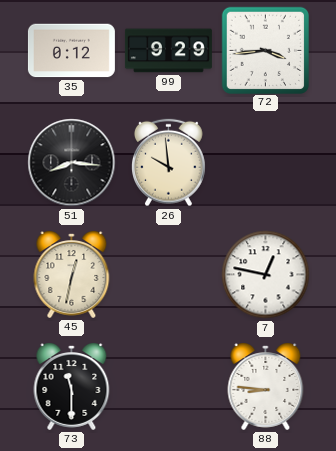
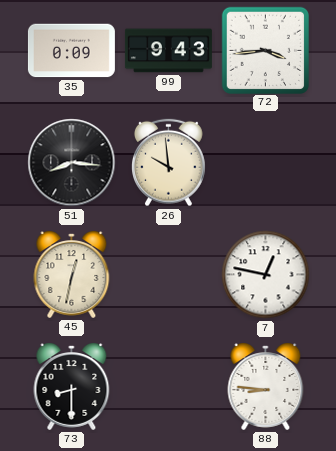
35: 0:12 -> 0:09
99: 9:29 -> 9:43
73: 11:30 -> 8:30
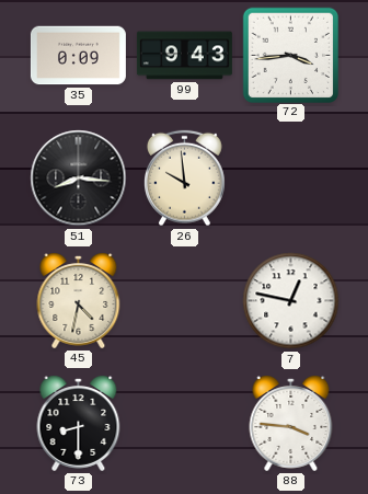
45: 12:32 -> 4:32
88: 8:46 -> 3:46
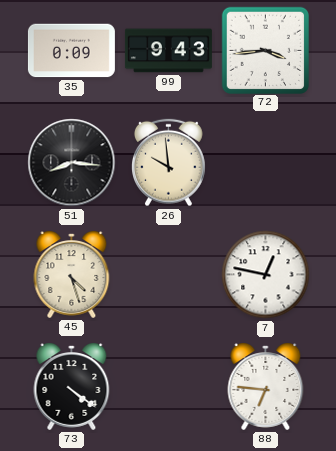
45: 4:32 -> 4:27
73: 8:30 -> 4:21
88: 3:46 -> 6:46
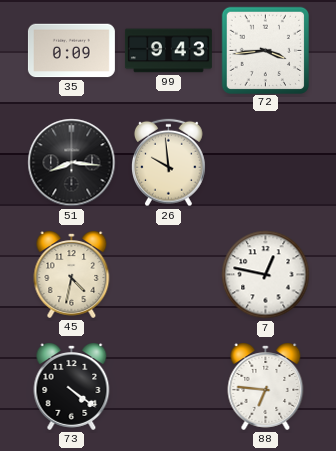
45: 4:27 -> 4:32
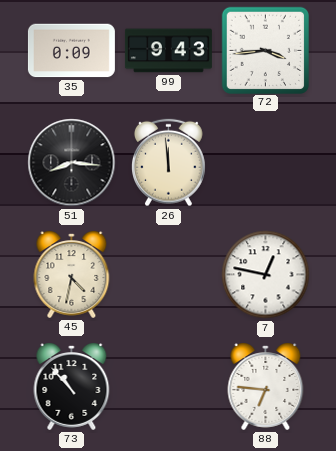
26: 9:59 -> 11:59
73: 4:21 -> 10:53
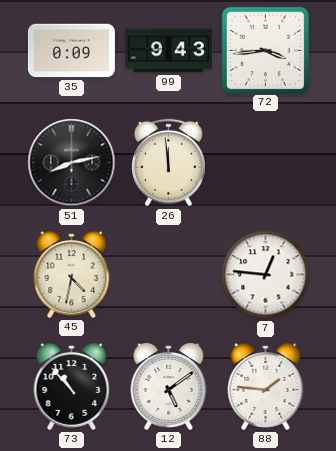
51: 8:16 -> 8:13
7: 12:47 -> 12:46
12: none -> 5:09
88: 6:46 -> 1:46
